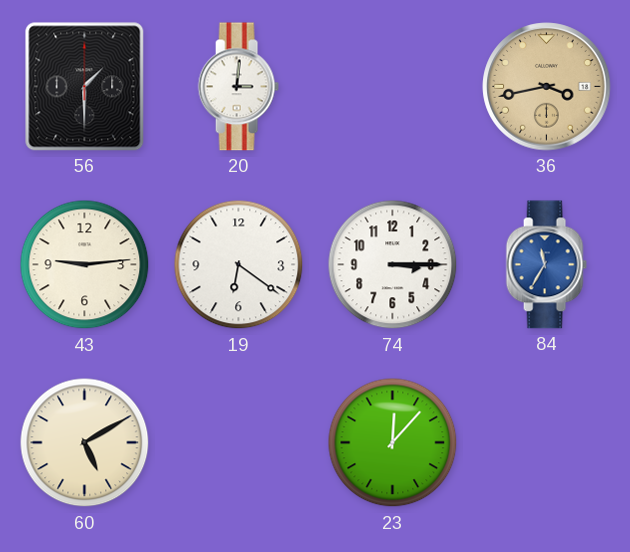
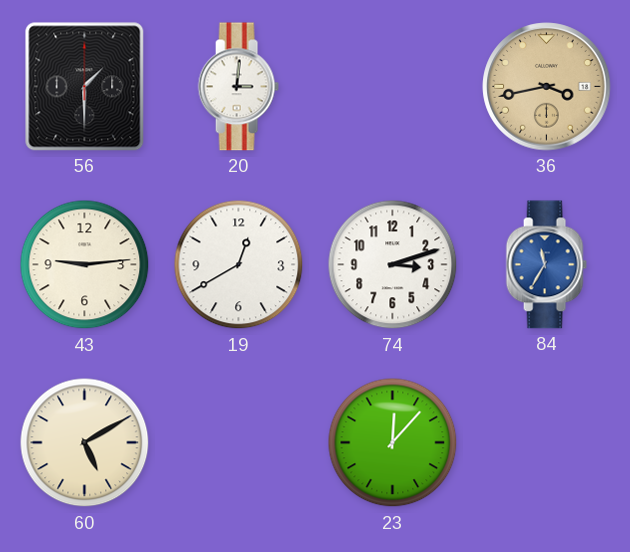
19: 6:21 -> 12:40
74: 3:15 -> 3:12
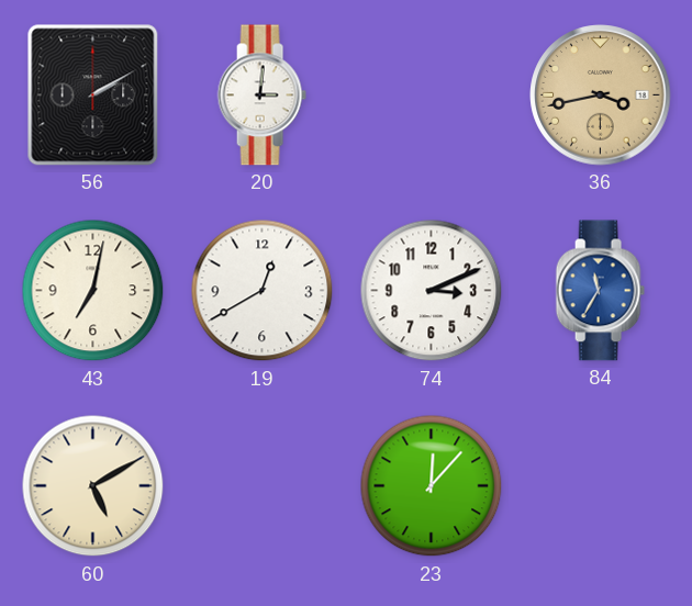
56: 1:30 -> 2:10
43: 9:14 -> 7:02
74: 3:12 -> 3:11
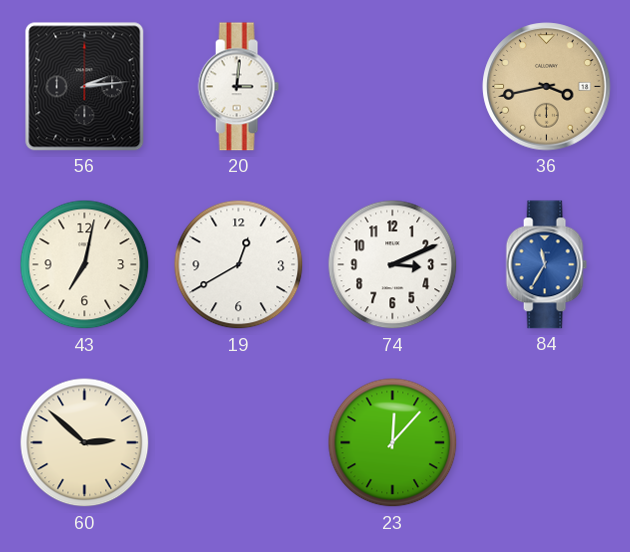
56: 2:10 -> 2:14
60: 5:10 -> 2:52
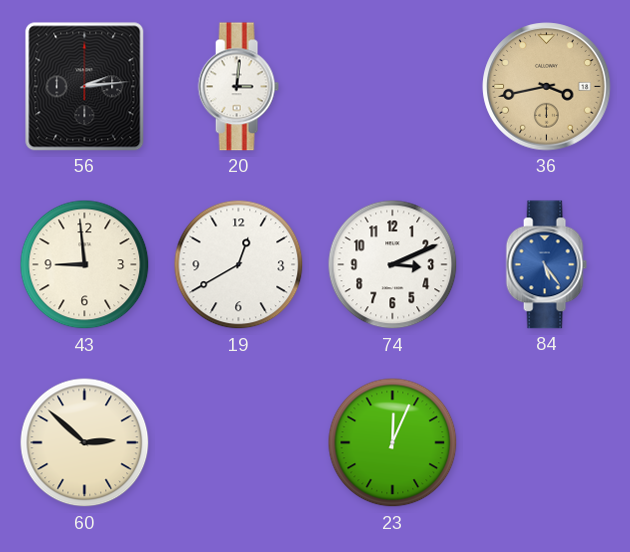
43: 7:02 -> 8:59
84: 11:35 -> 5:24
23: 12:07 -> 12:04
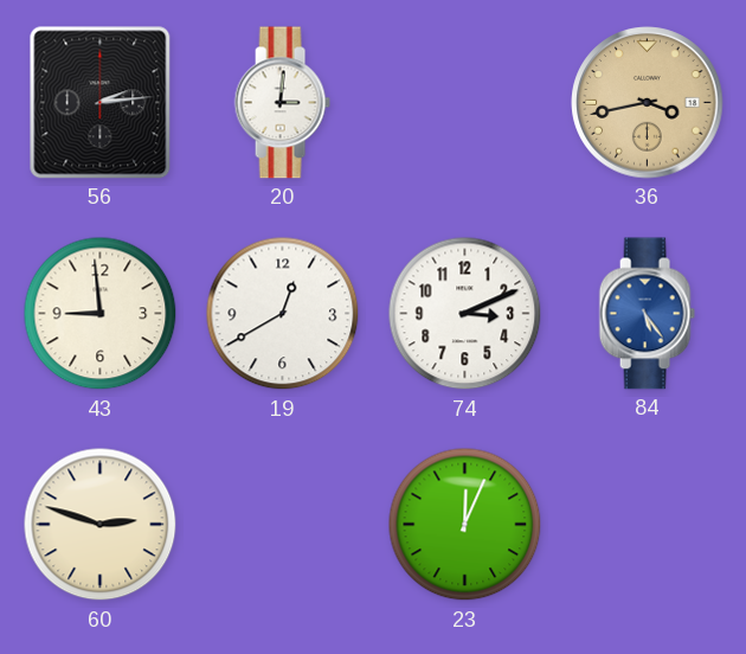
60: 2:52 -> 2:48
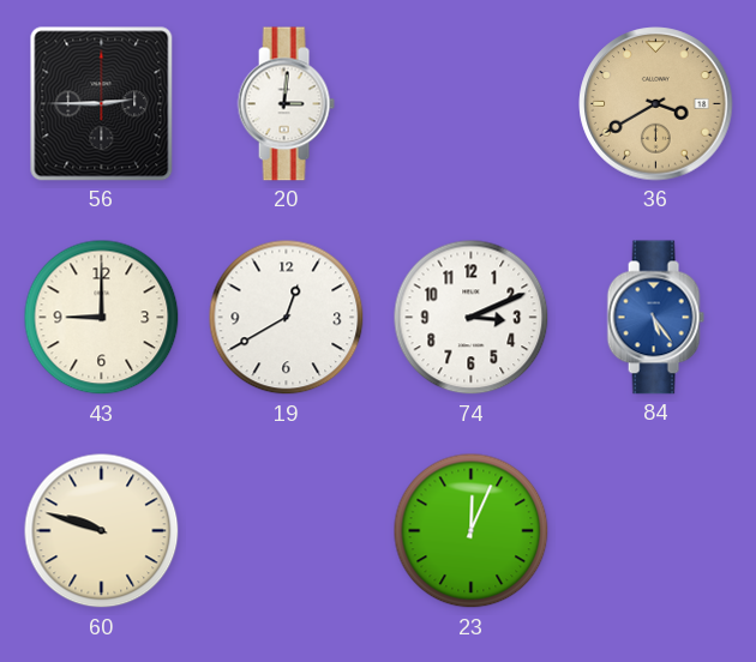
56: 2:14 -> 2:45
36: 3:43 -> 3:40
43: 8:59 -> 9:00
60: 2:48 -> 9:48
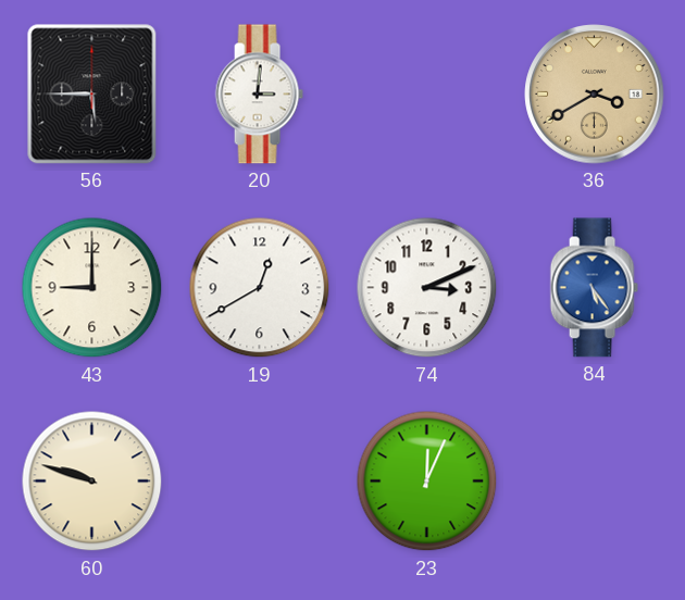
56: 2:45 -> 5:45
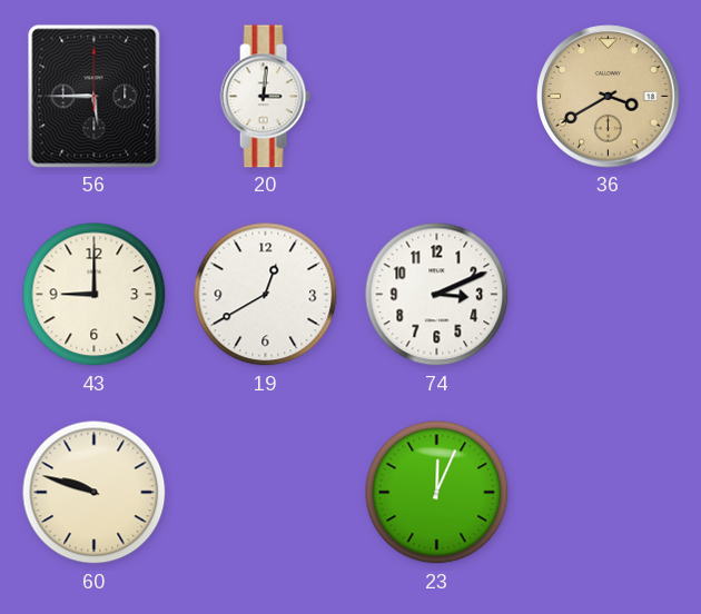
84: 5:24 -> none
